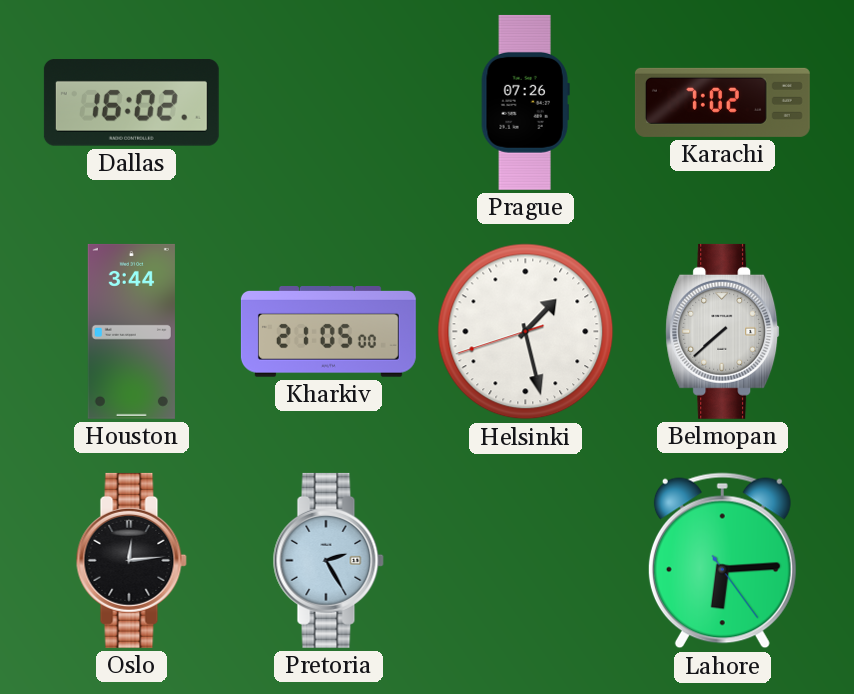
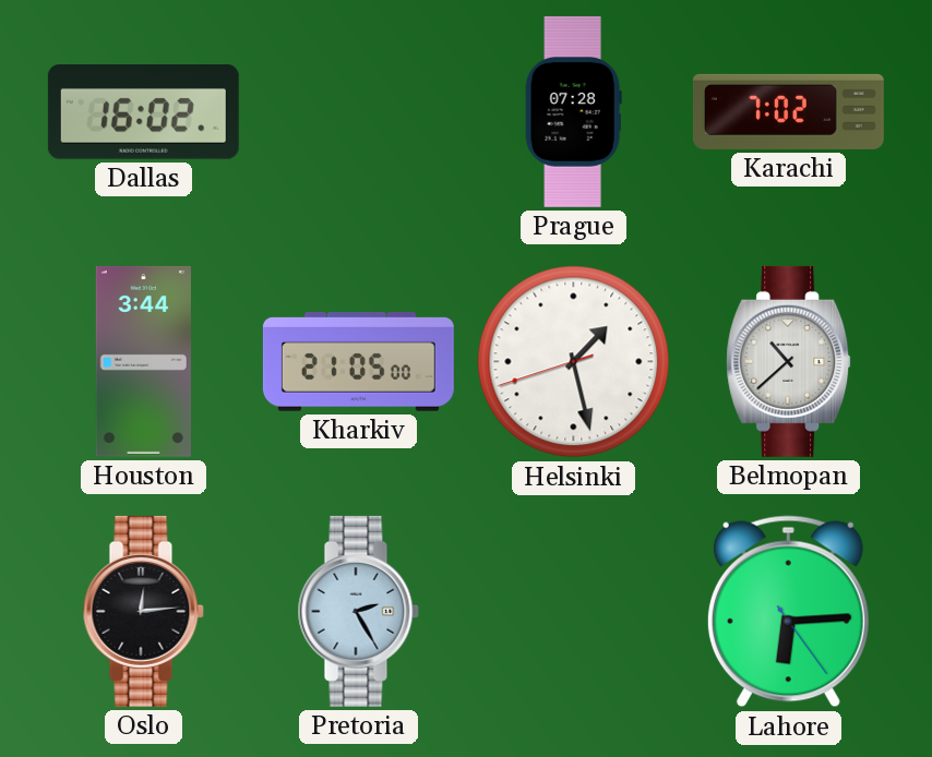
Prague: 07:26 -> 07:28
Belmopan: 7:38 -> 10:38
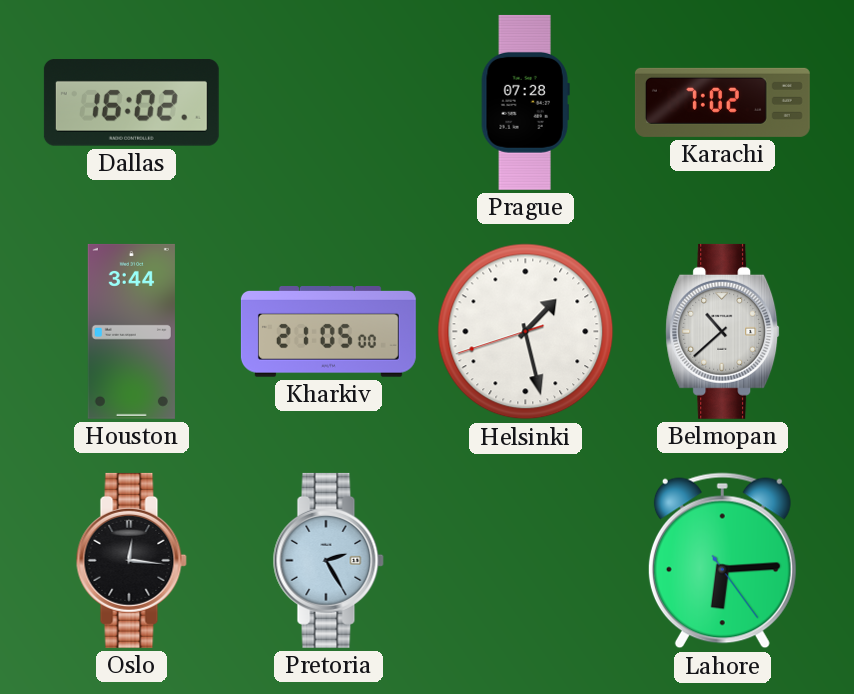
Oslo: 12:14 -> 12:16
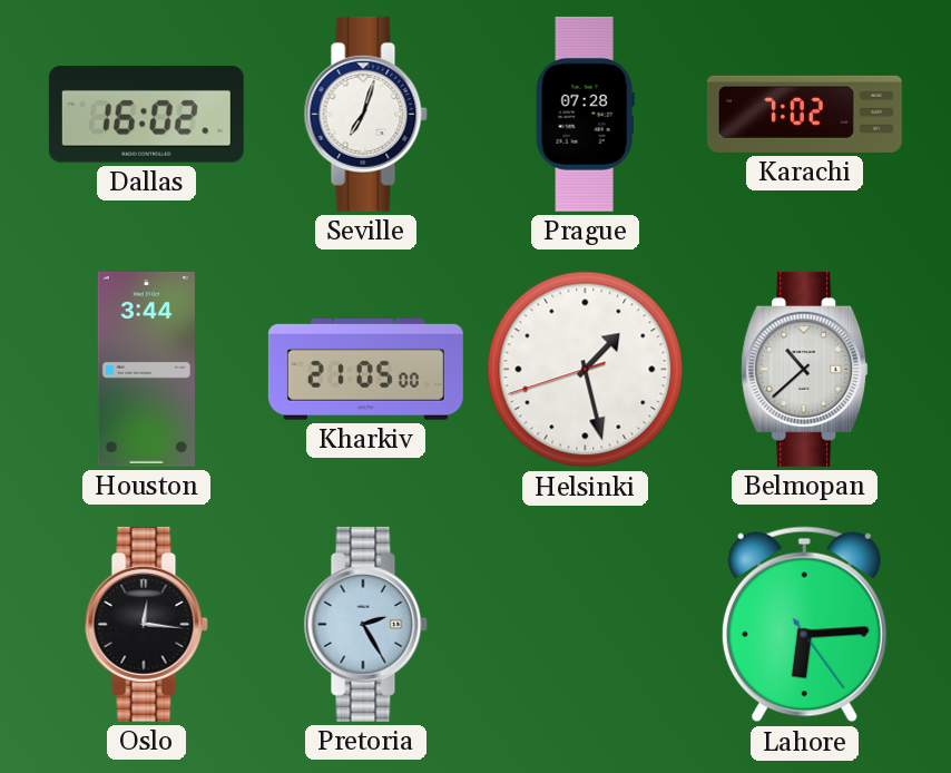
Seville: none -> 7:03
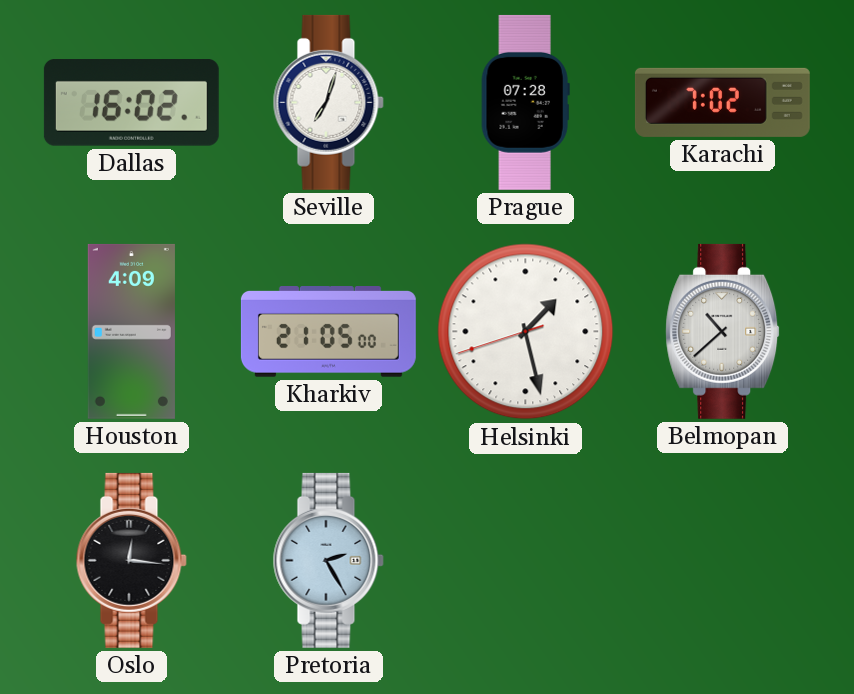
Houston: 3:44 -> 4:09
Lahore: 6:14 -> none
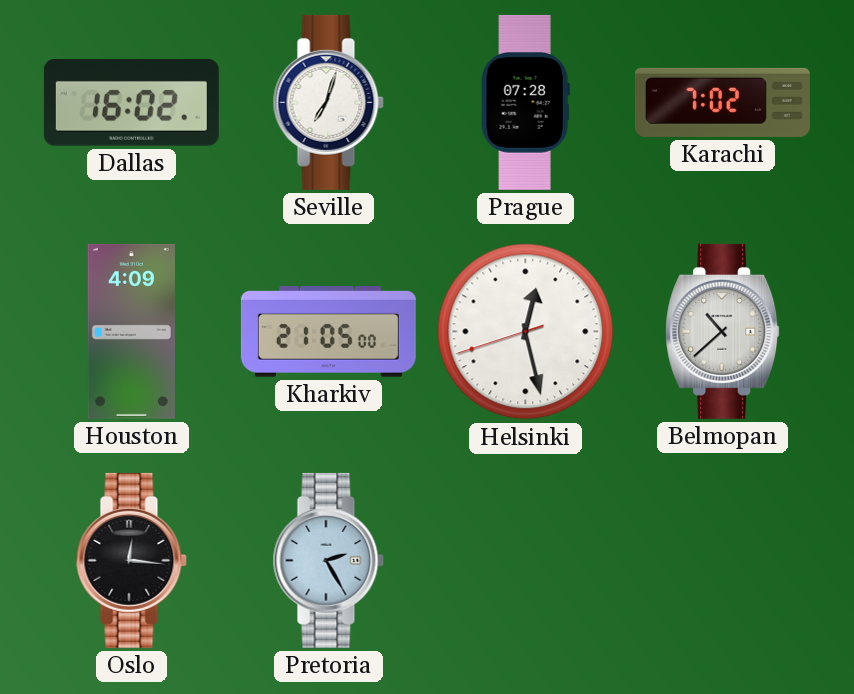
Helsinki: 1:27 -> 12:27
